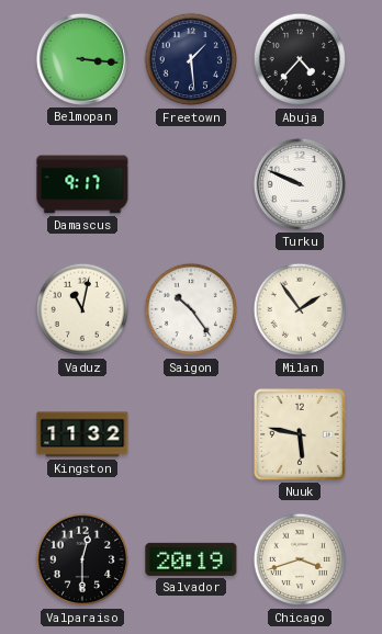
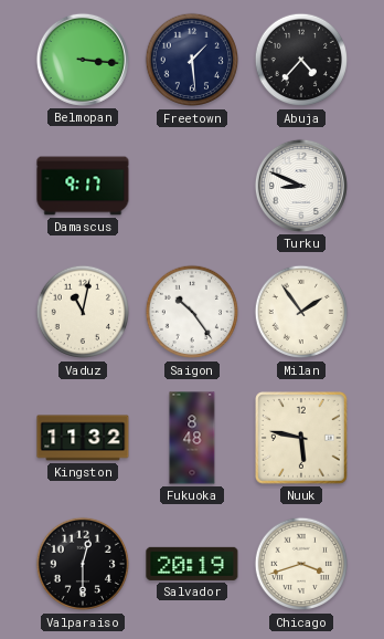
Turku: 9:49 -> 8:49
Fukuoka: none -> 8:48
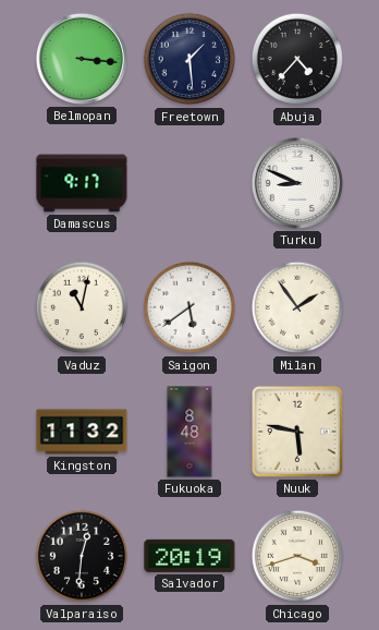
Saigon: 10:24 -> 5:39
Valparaiso: 12:30 -> 12:31
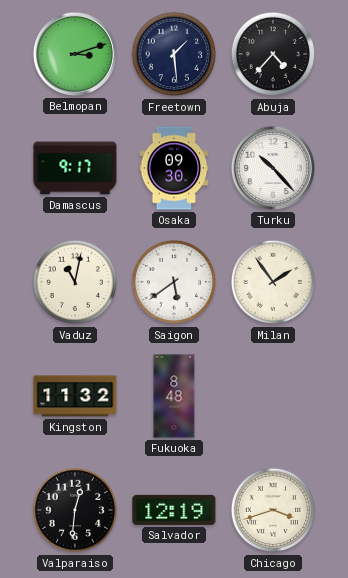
Belmopan: 3:16 -> 3:12
Osaka: none -> 09:30
Turku: 8:49 -> 10:23
Nuuk: 5:47 -> none
Salvador: 20:19 -> 12:19
